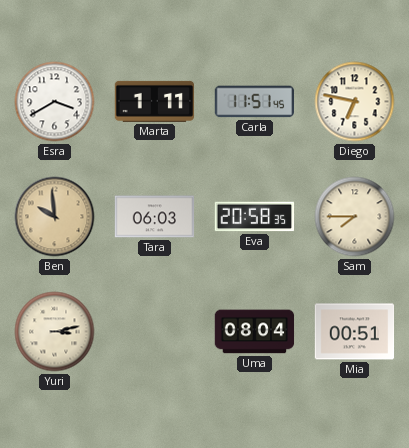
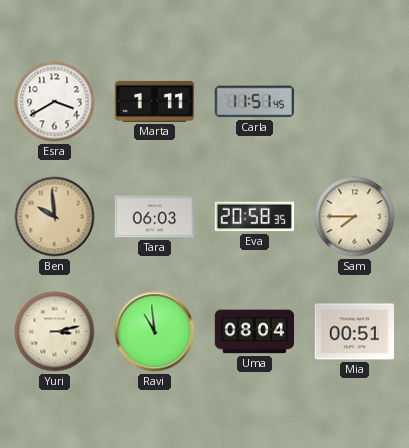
Diego: 6:47 -> none
Ravi: none -> 10:59
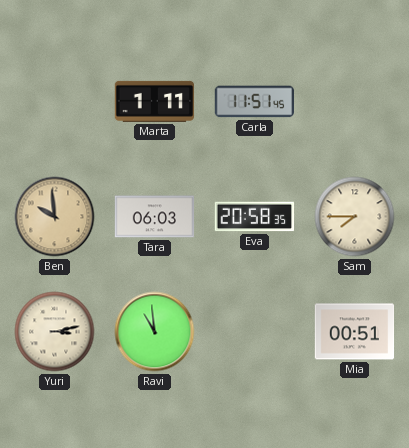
Esra: 3:40 -> none
Uma: 08:04 -> none
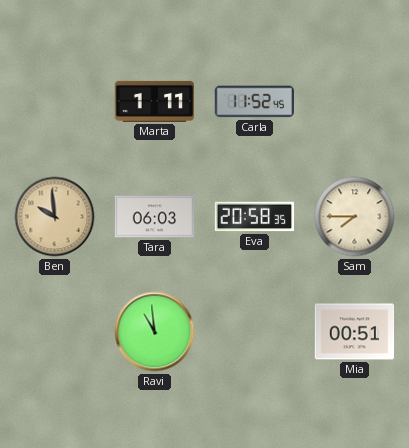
Carla: 11:51 -> 11:52
Yuri: 3:13 -> none
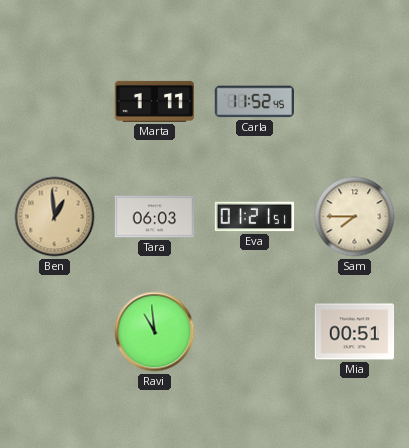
Ben: 9:59 -> 12:59
Eva: 20:58 -> 01:21
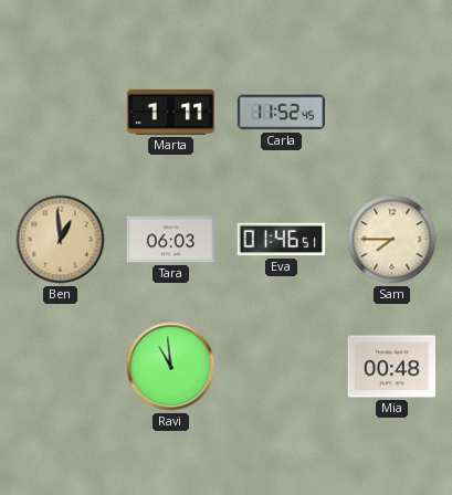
Eva: 01:21 -> 01:46
Mia: 00:51 -> 00:48
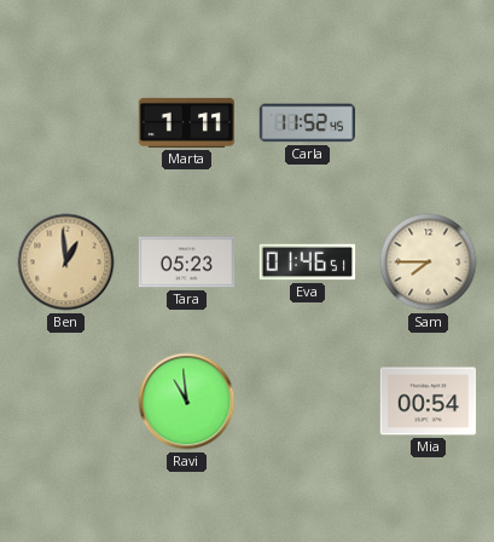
Tara: 06:03 -> 05:23
Mia: 00:48 -> 00:54
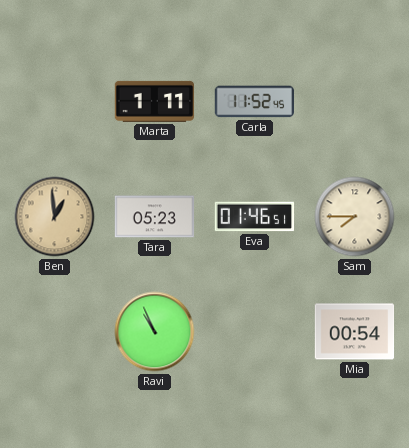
Ravi: 10:59 -> 10:56
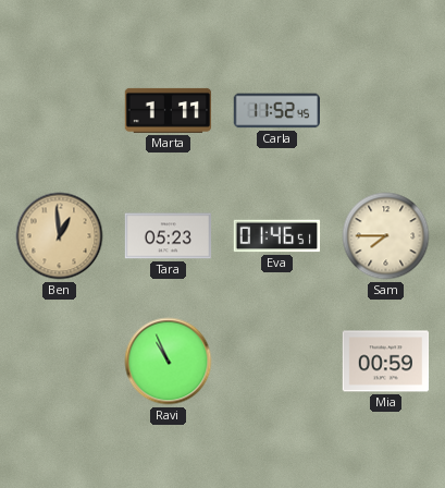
Mia: 00:54 -> 00:59
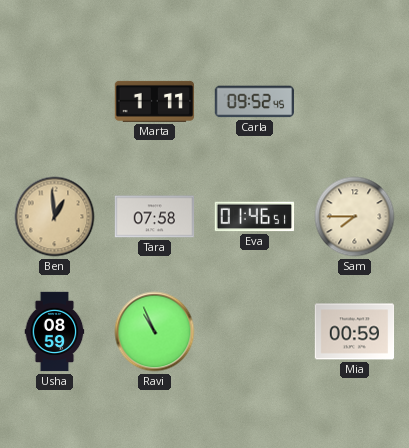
Carla: 11:52 -> 09:52
Tara: 05:23 -> 07:58
Usha: none -> 08:59
